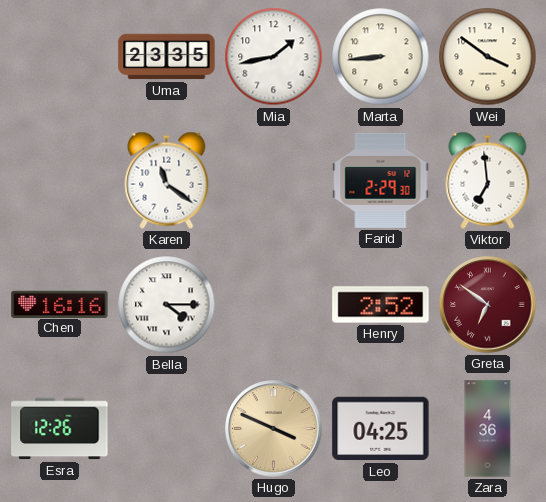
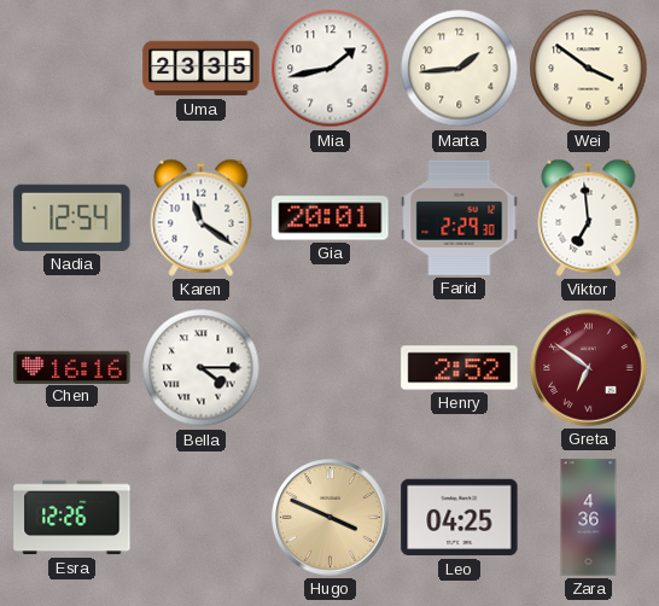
Marta: 8:44 -> 1:44
Nadia: none -> 12:54
Gia: none -> 20:01
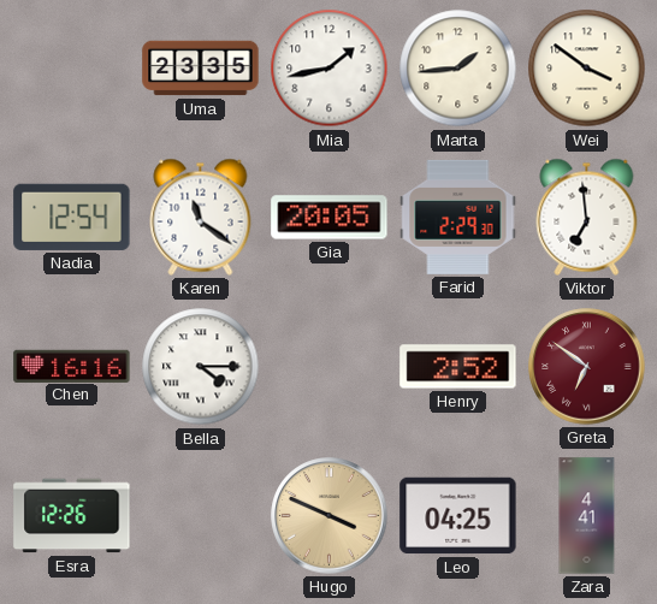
Gia: 20:01 -> 20:05
Zara: 4:36 -> 4:41
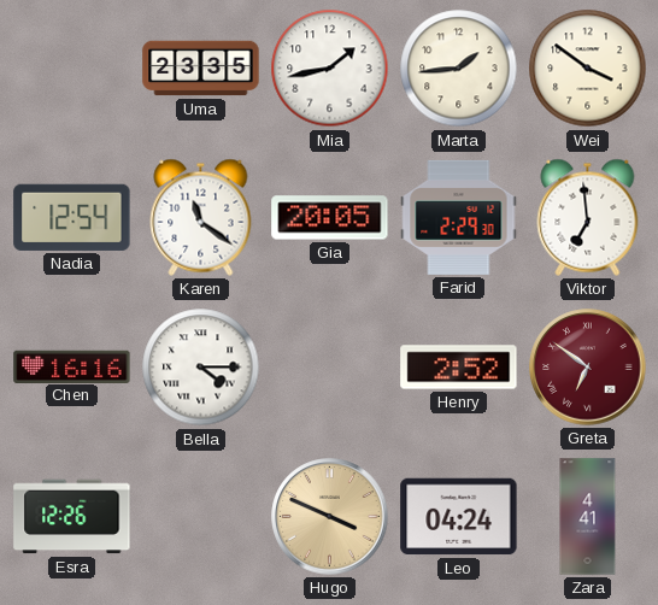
Leo: 04:25 -> 04:24
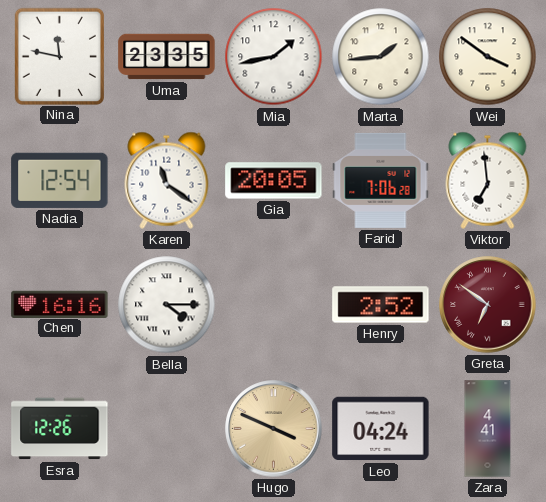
Nina: none -> 11:47
Farid: 2:29 -> 7:06
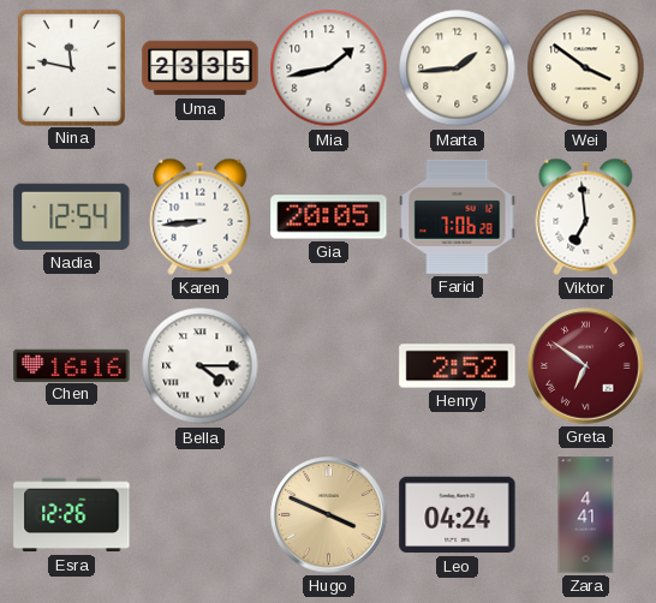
Karen: 11:21 -> 8:44
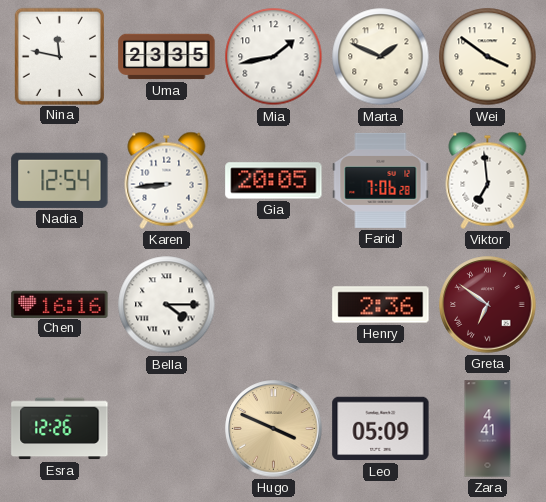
Marta: 1:44 -> 1:49
Henry: 2:52 -> 2:36
Leo: 04:24 -> 05:09
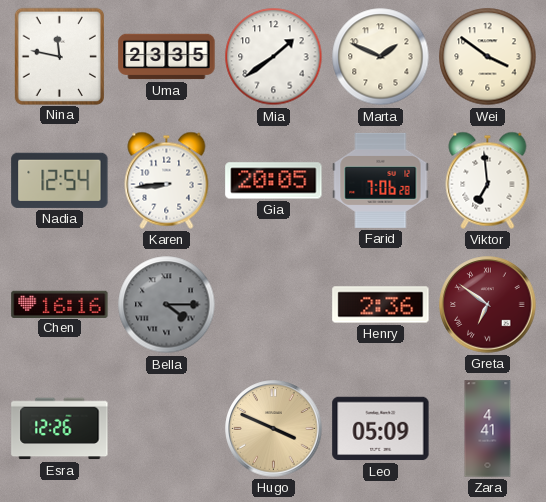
Mia: 1:43 -> 1:39
Bella dial: white -> grey
